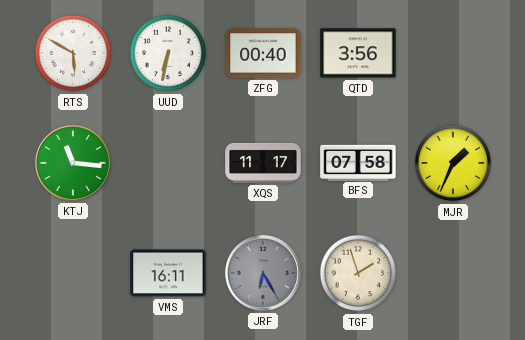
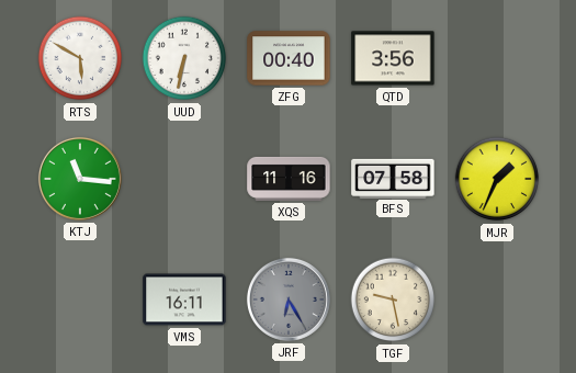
XQS: 11:17 -> 11:16
TGF: 1:57 -> 9:28
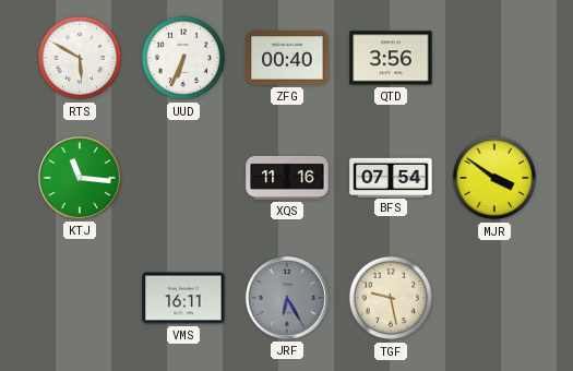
UUD: 6:32 -> 6:34
BFS: 07:58 -> 07:54
MJR: 1:34 -> 3:51
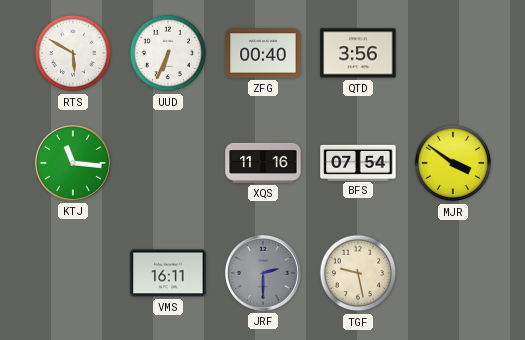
JRF: 6:25 -> 2:30
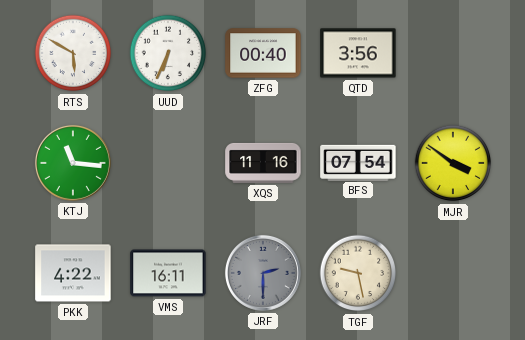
PKK: none -> 4:22
